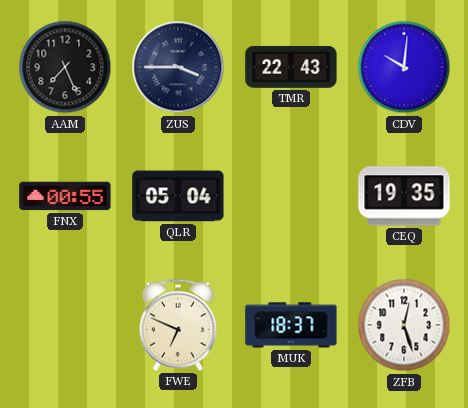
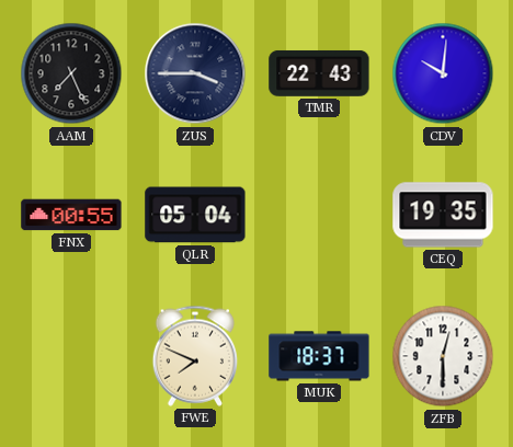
FWE: 6:49 -> 7:49
ZFB: 12:27 -> 12:30
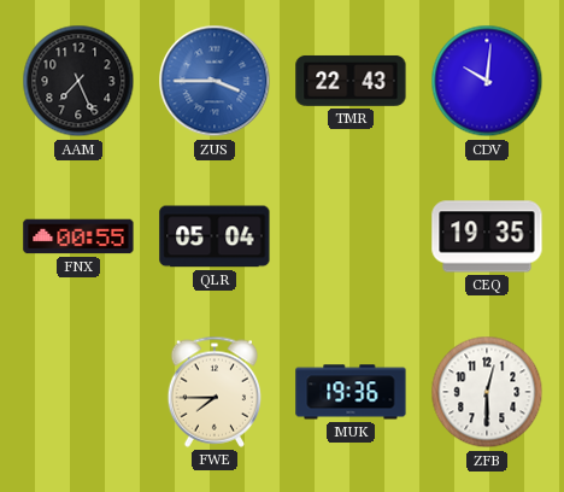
ZUS dial: navy -> blue
FWE: 7:49 -> 7:45
MUK: 18:37 -> 19:36
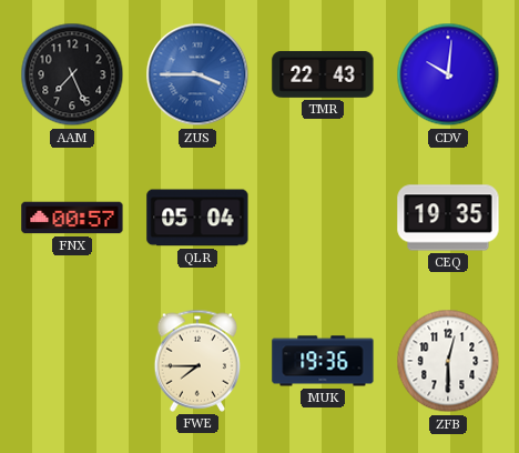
FNX: 00:55 -> 00:57
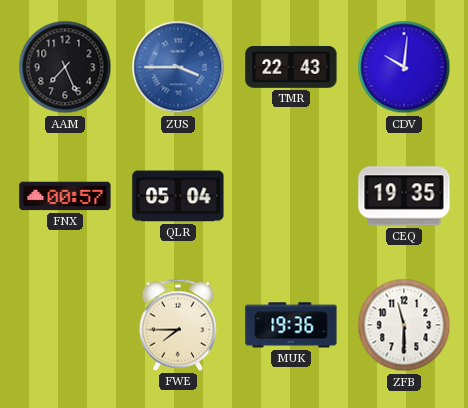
ZFB: 12:30 -> 11:30
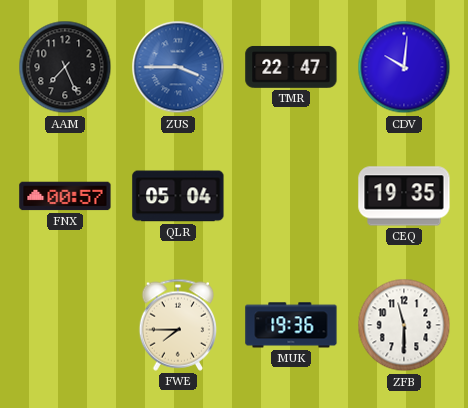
TMR: 22:43 -> 22:47
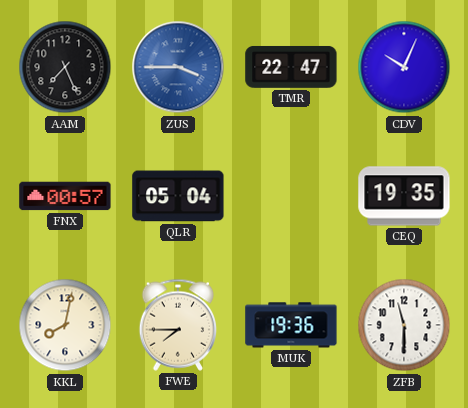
CDV: 10:01 -> 10:04
KKL: none -> 8:02
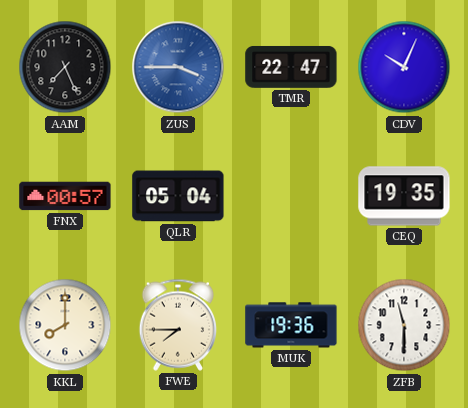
KKL: 8:02 -> 8:00
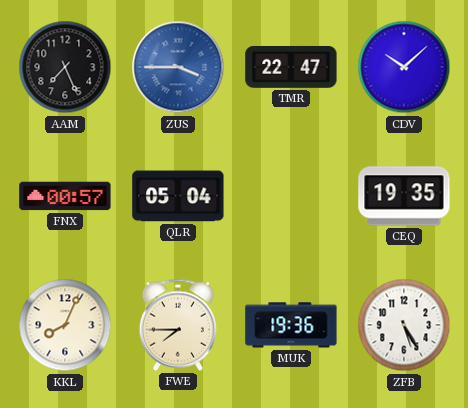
CDV: 10:04 -> 10:08
KKL: 8:00 -> 8:04
ZFB: 11:30 -> 5:25
